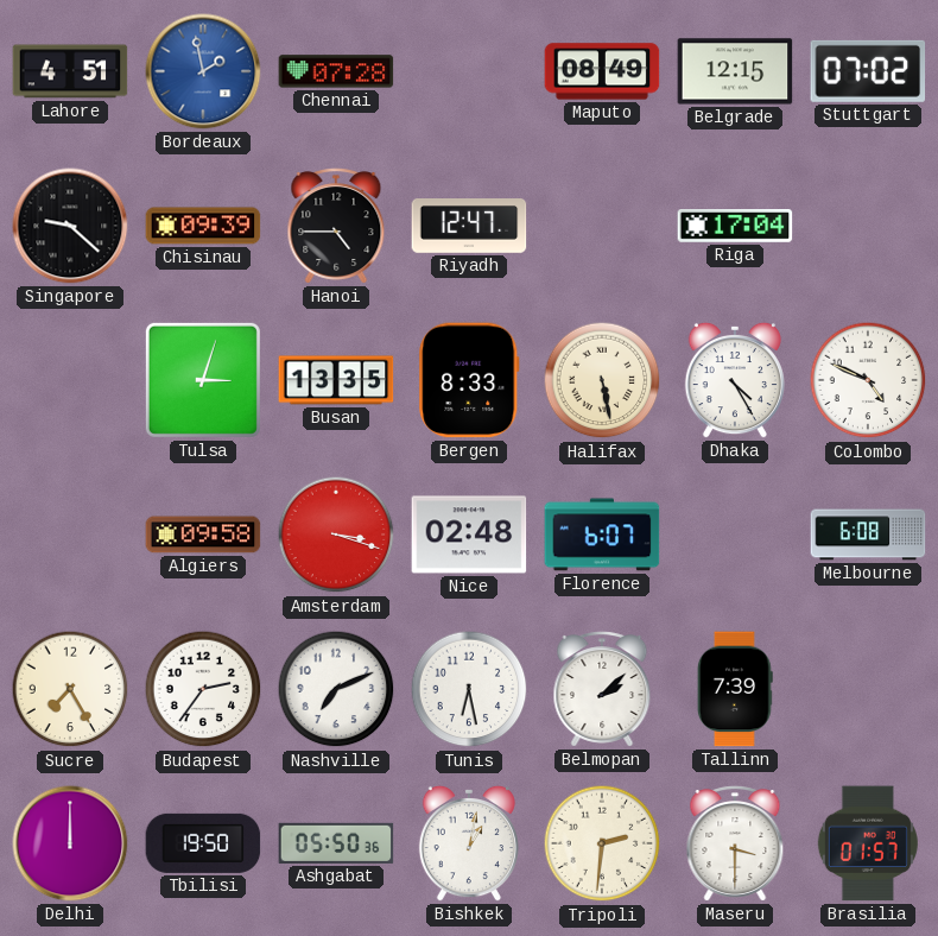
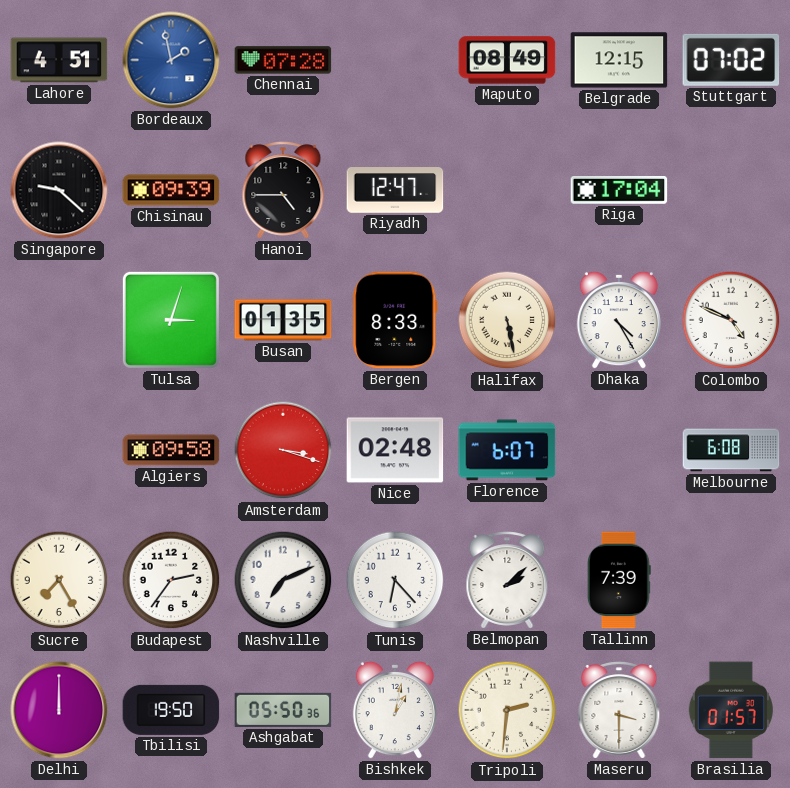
Busan: 13:35 -> 01:35
Tunis: 6:28 -> 6:23
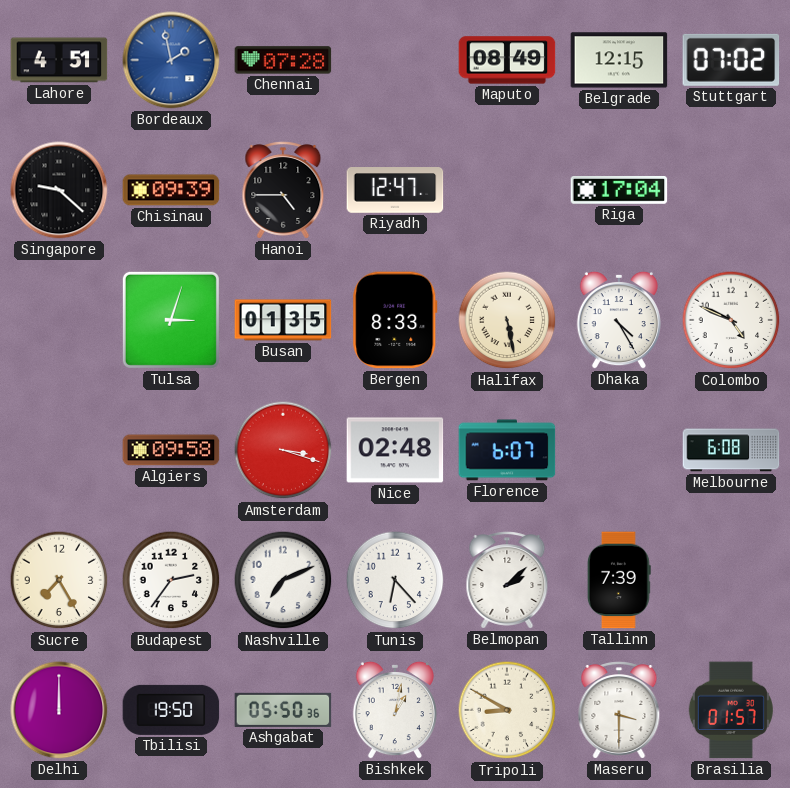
Tripoli: 2:31 -> 8:50
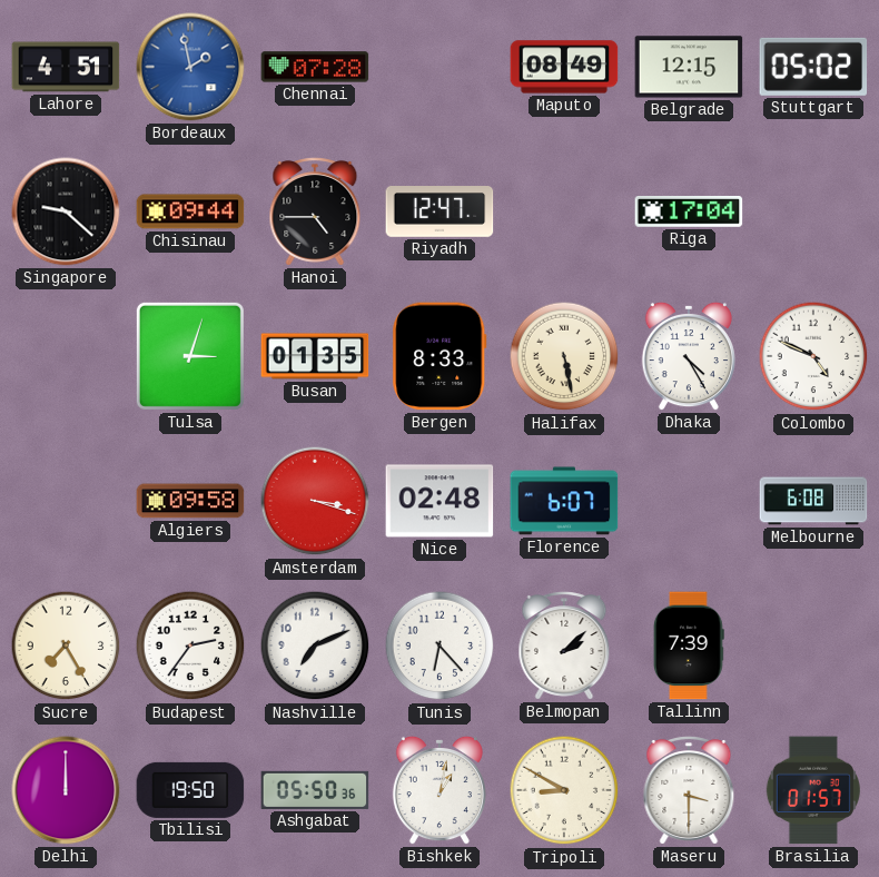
Stuttgart: 07:02 -> 05:02
Chisinau: 09:39 -> 09:44
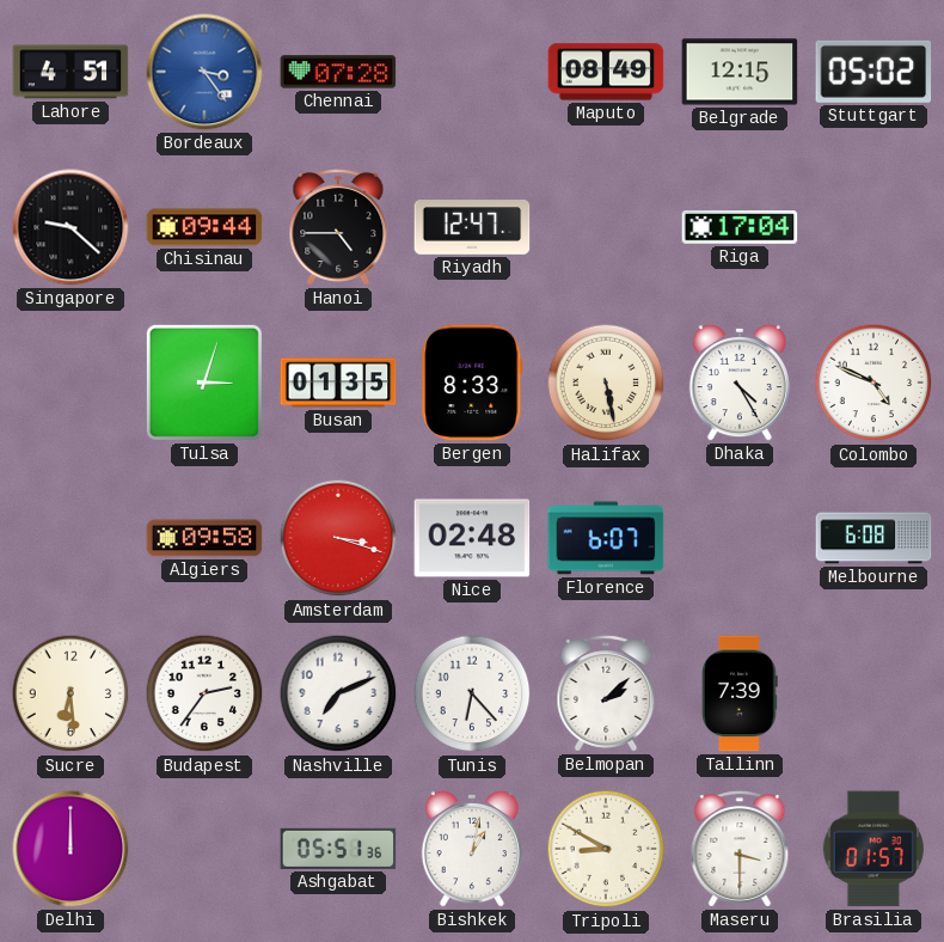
Bordeaux: 1:58 -> 3:24
Sucre: 7:25 -> 6:29
Tbilisi: 19:50 -> none
Ashgabat: 05:50 -> 05:51
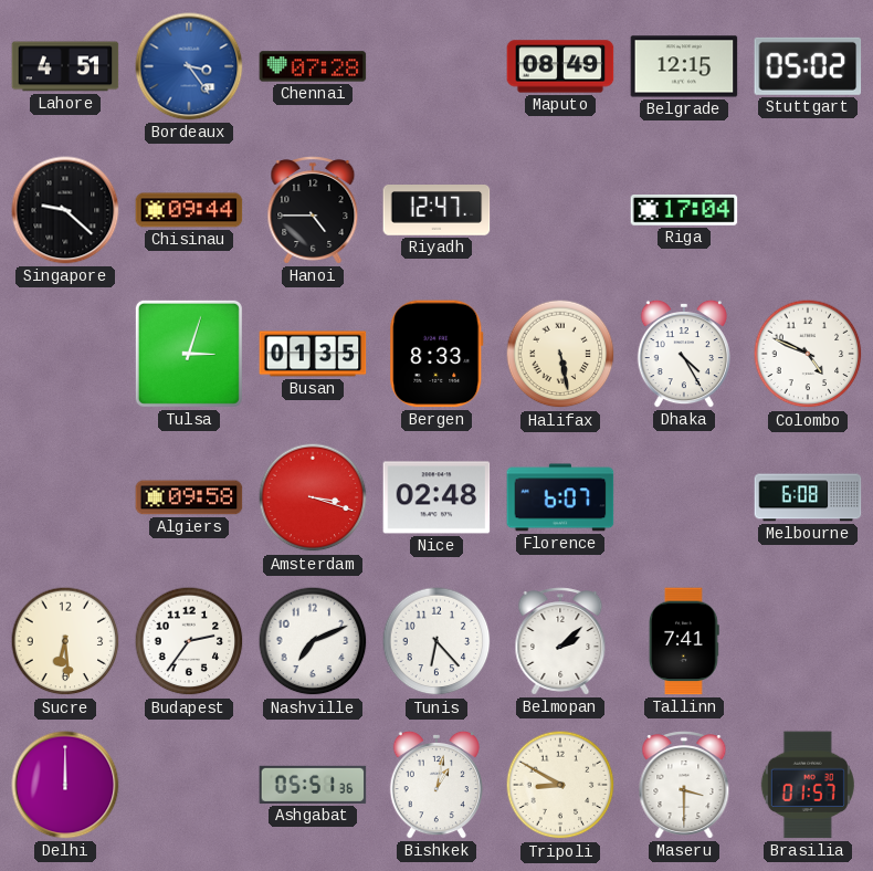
Tallinn: 7:39 -> 7:41
